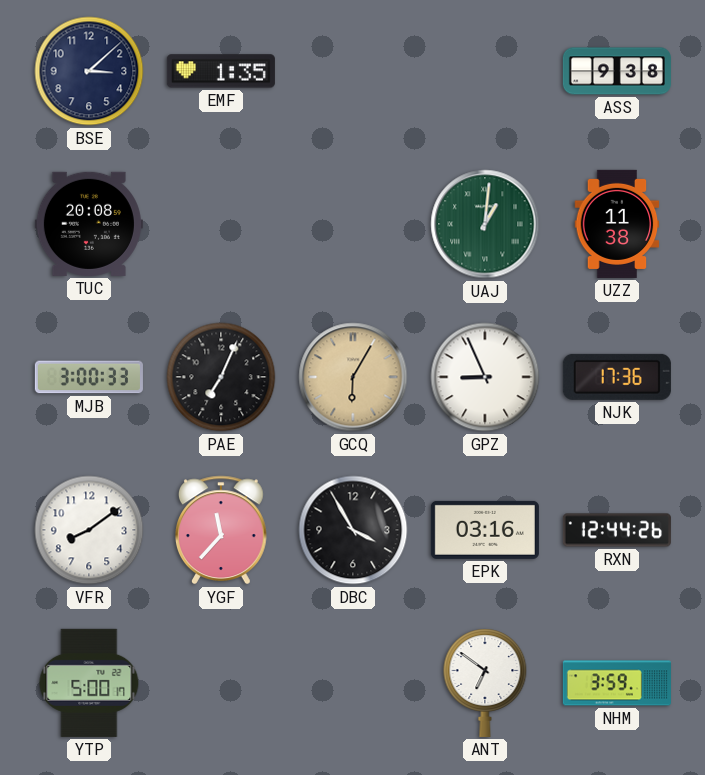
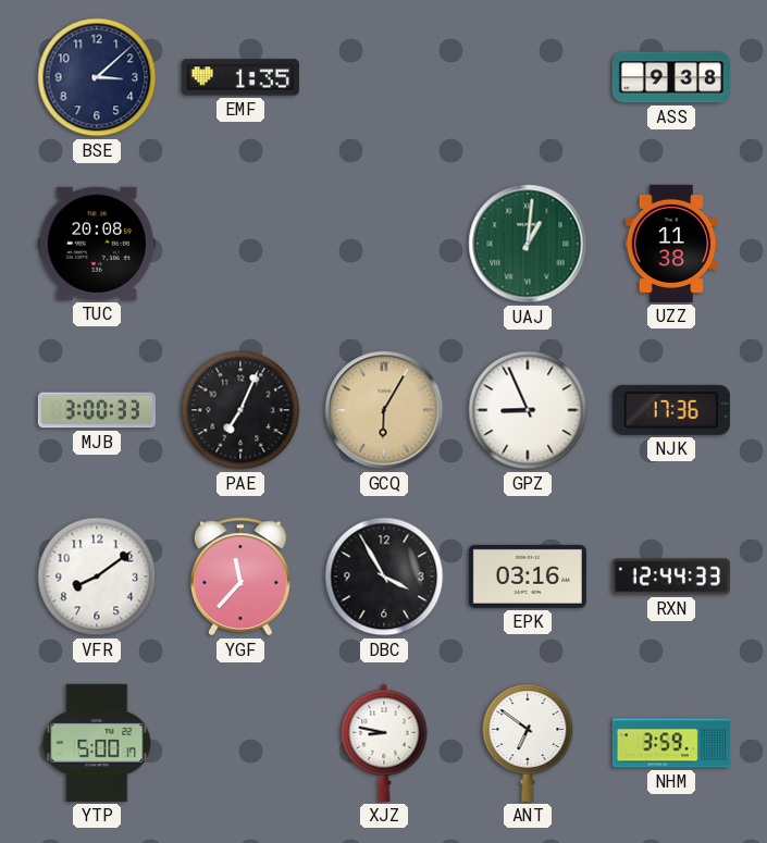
RXN: 12:44:26 -> 12:44:33
XJZ: none -> 8:47
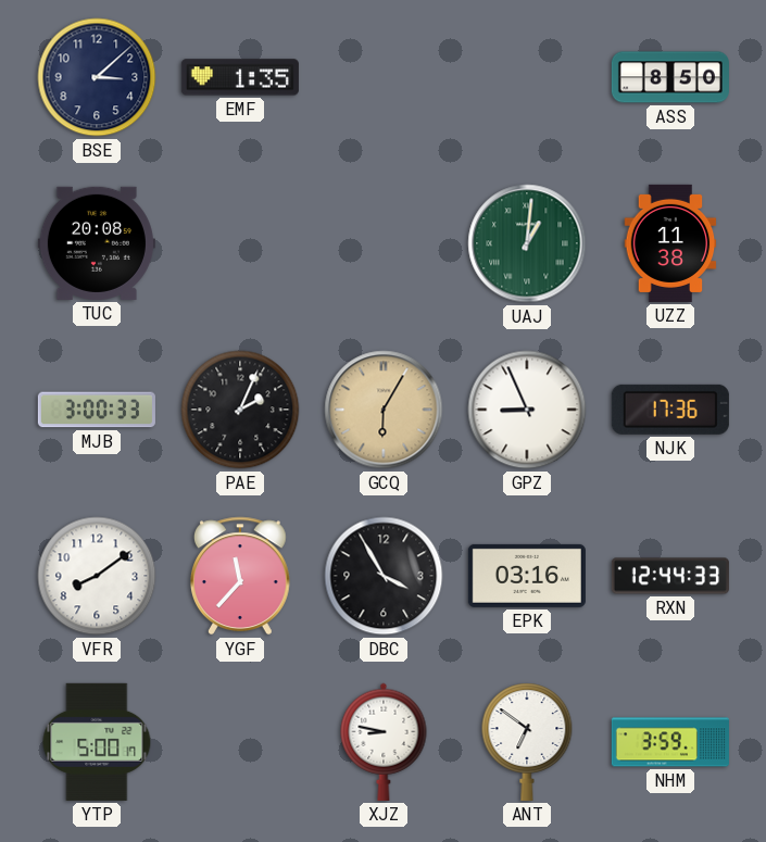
ASS: 9:38 -> 8:50
PAE: 7:04 -> 2:04
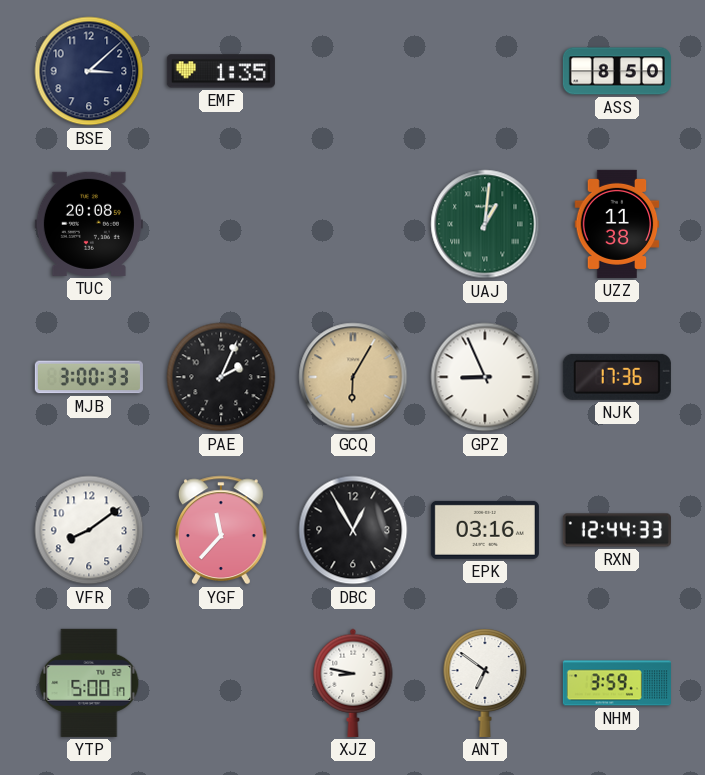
DBC: 3:55 -> 12:55
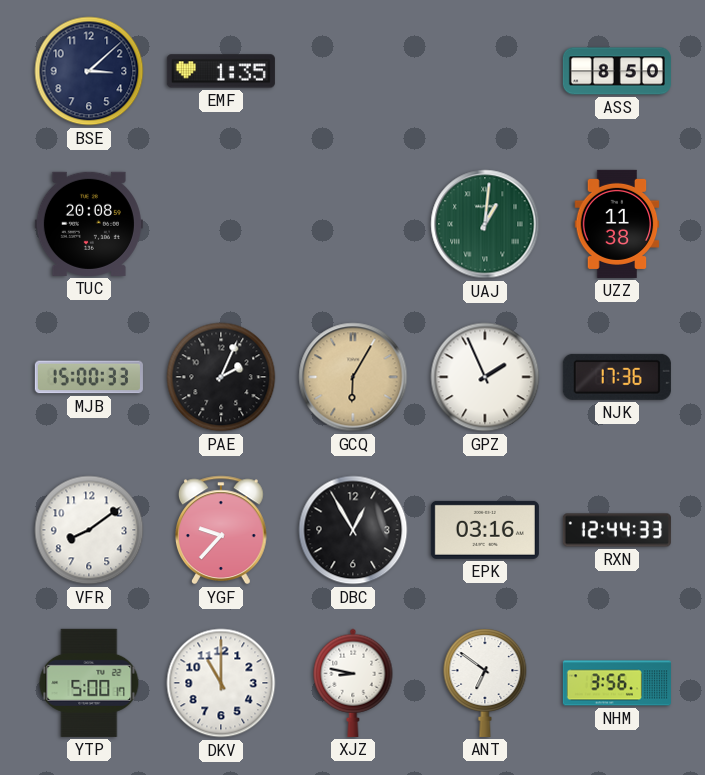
MJB: 3:00 -> 15:00
GPZ: 8:56 -> 1:56
YGF: 11:37 -> 9:37
DKV: none -> 11:00
NHM: 3:59 -> 3:56
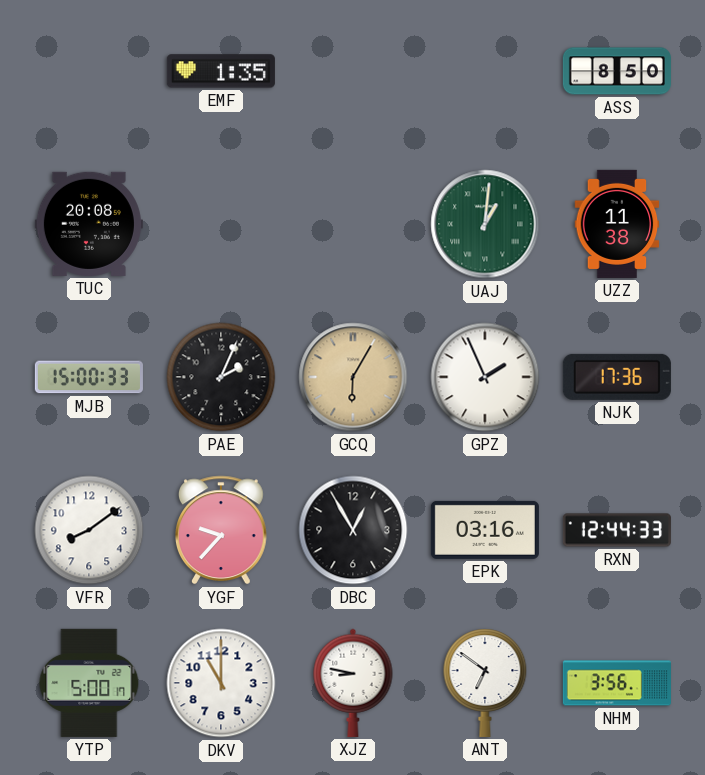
BSE: 3:08 -> none
